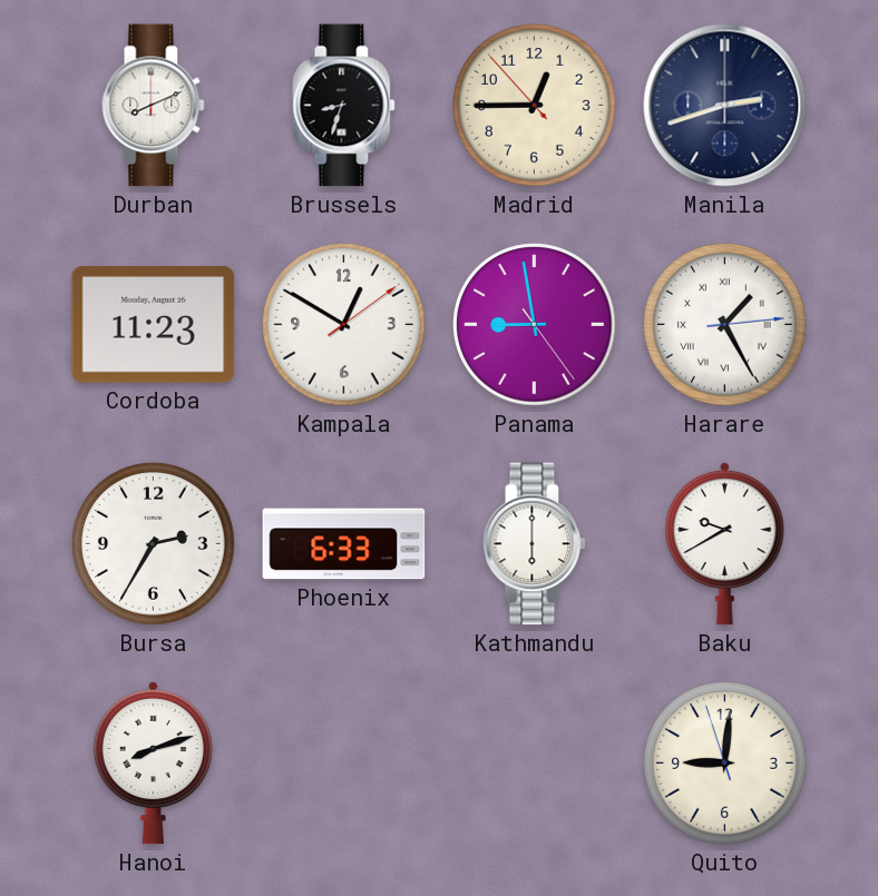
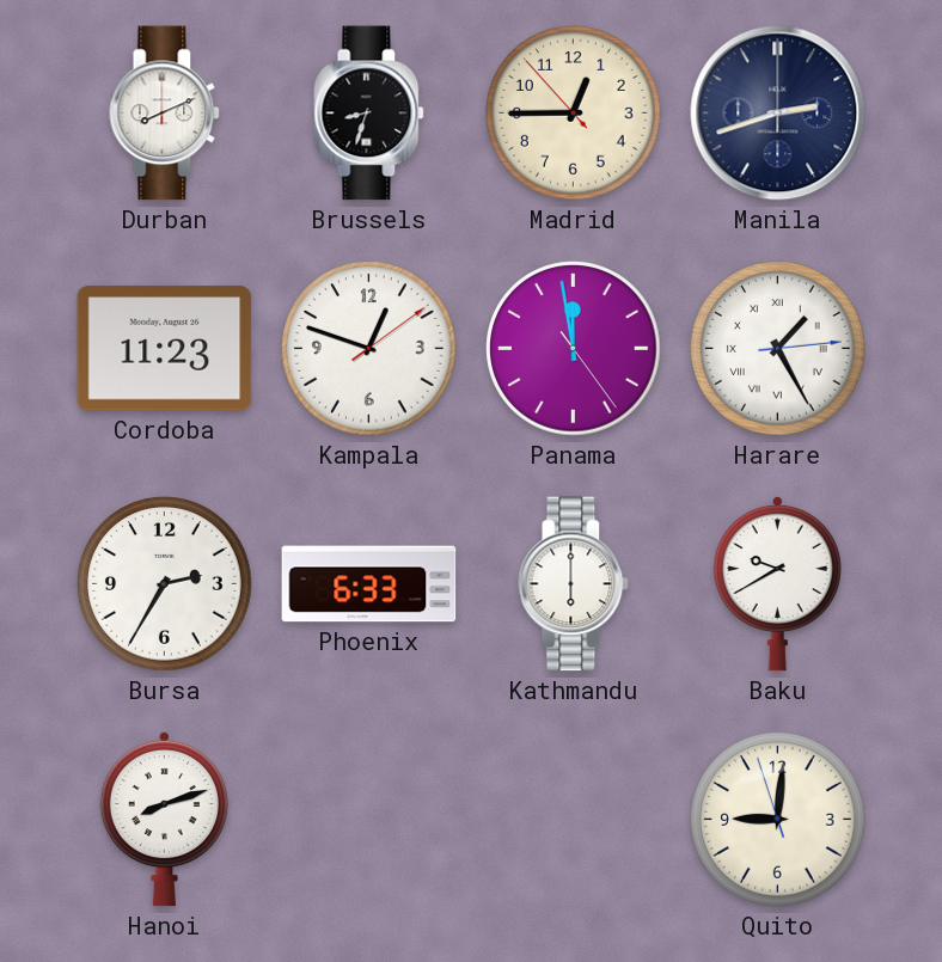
Kampala: 12:50 -> 12:48
Panama: 8:58 -> 11:58
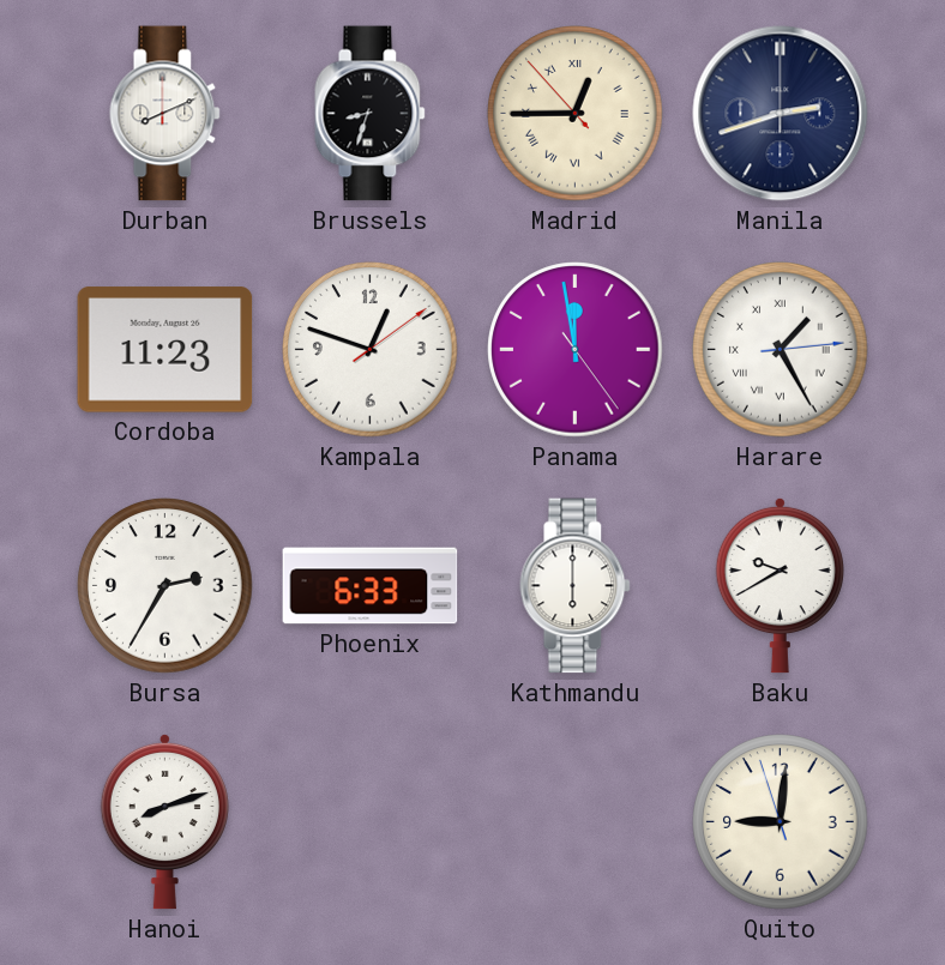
Madrid numerals: Arabic -> Roman
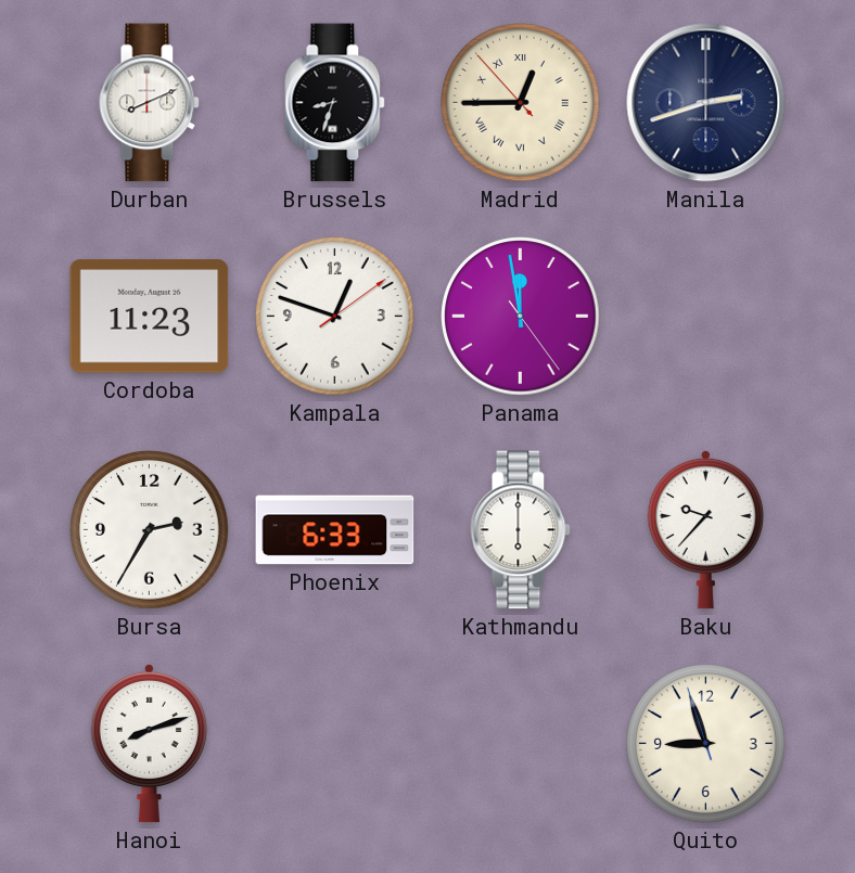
Harare: 1:25 -> none
Baku: 9:40 -> 9:37
Quito: 9:00 -> 8:56
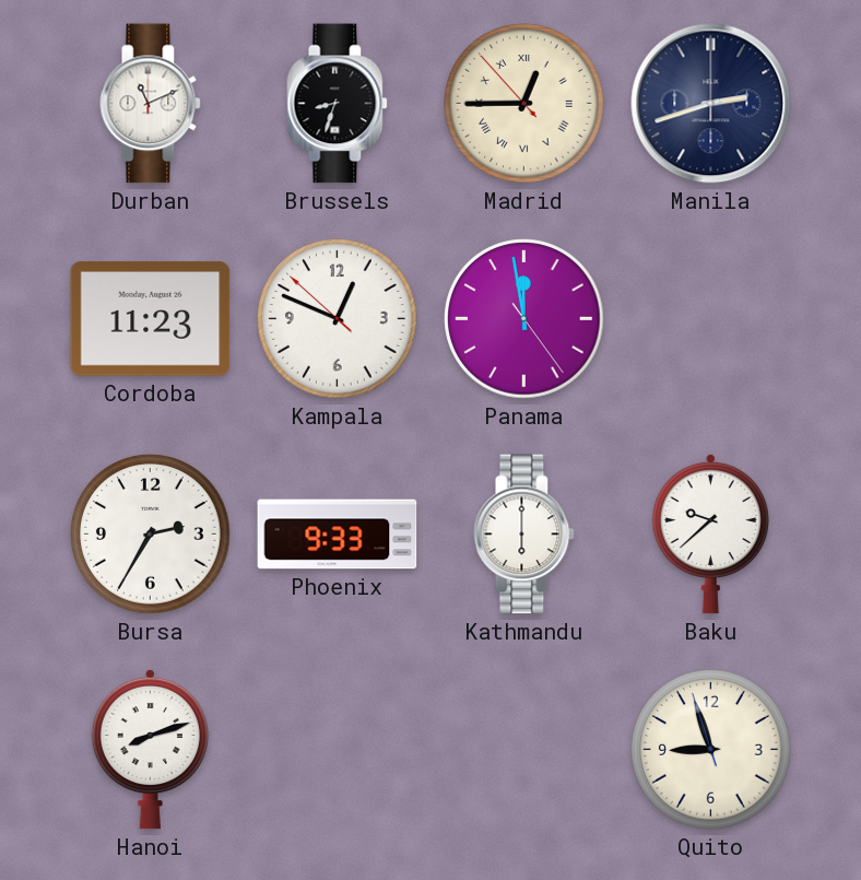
Durban: 8:11 -> 11:11
Kampala: 12:48:09 -> 12:48:52
Phoenix: 6:33 -> 9:33
Baku: 9:37 -> 9:38
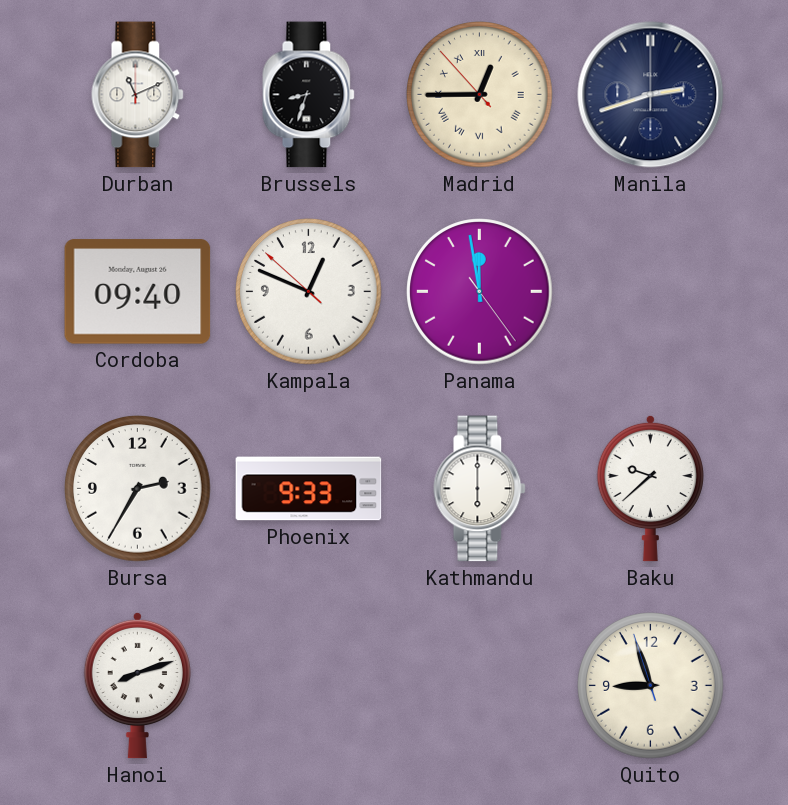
Cordoba: 11:23 -> 09:40
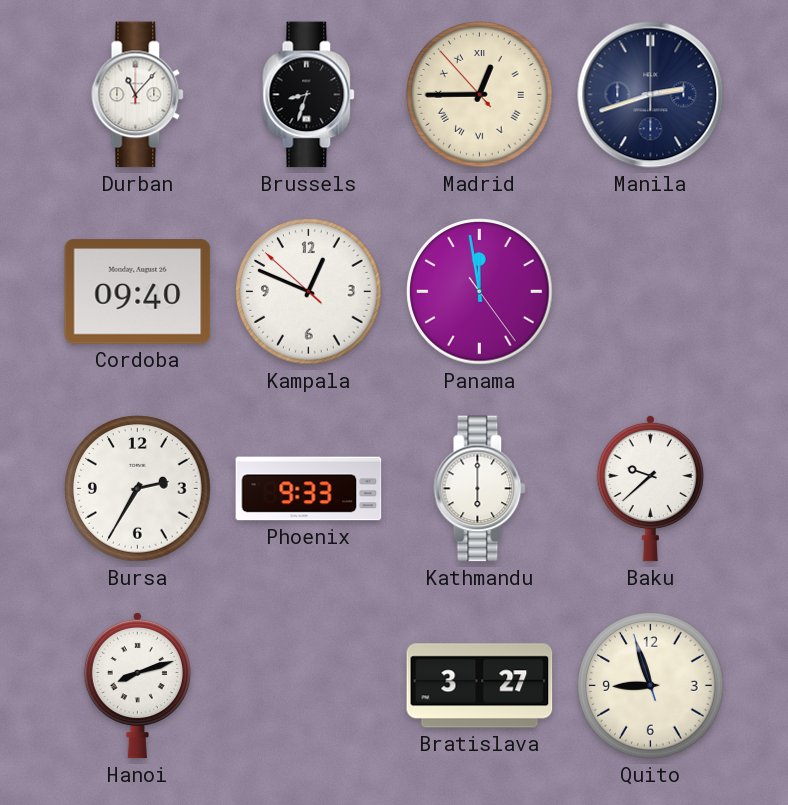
Durban: 11:11 -> 11:07
Bratislava: none -> 3:27
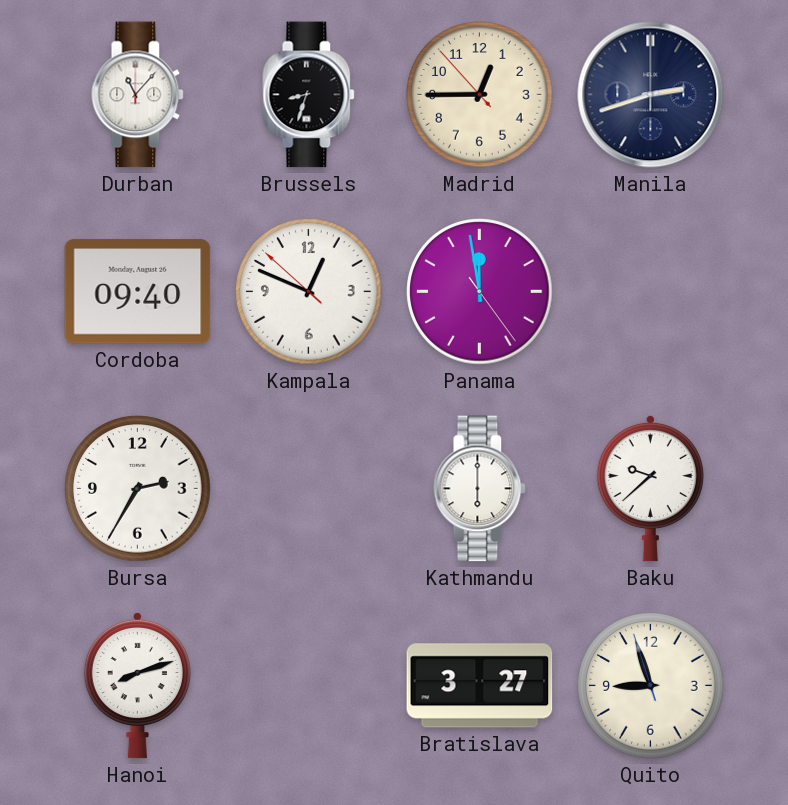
Madrid numerals: Roman -> Arabic
Phoenix: 9:33 -> none
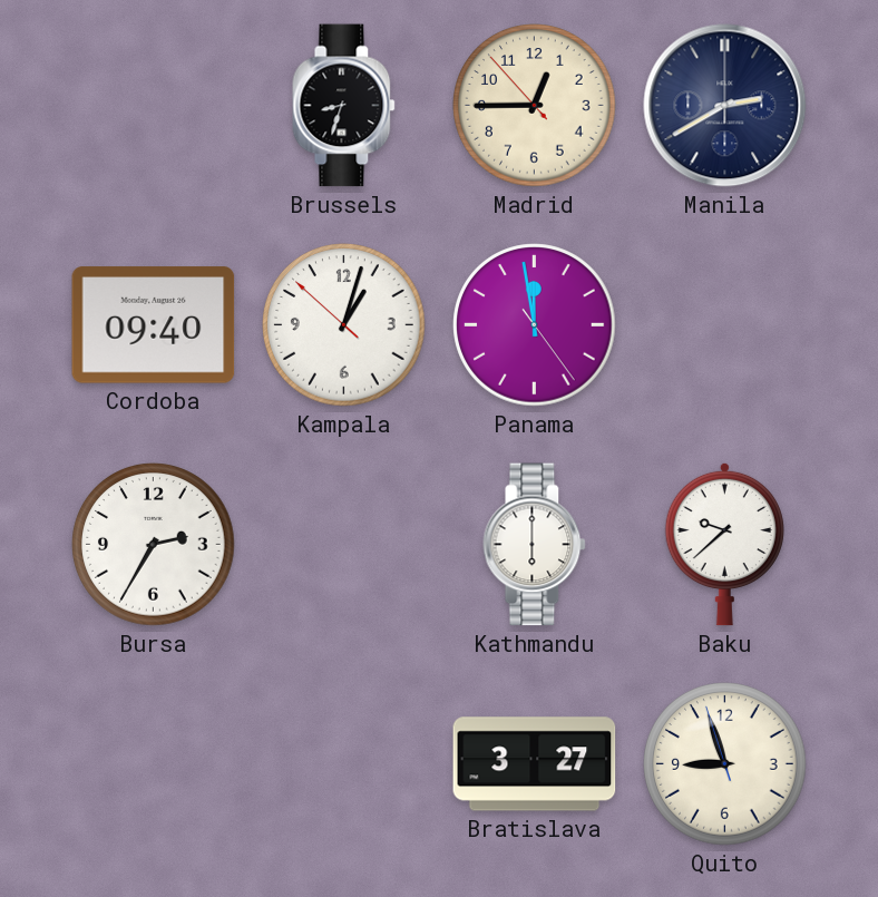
Durban: 11:07 -> none
Manila: 2:42 -> 2:40
Kampala: 12:48 -> 1:02
Hanoi: 8:12 -> none
